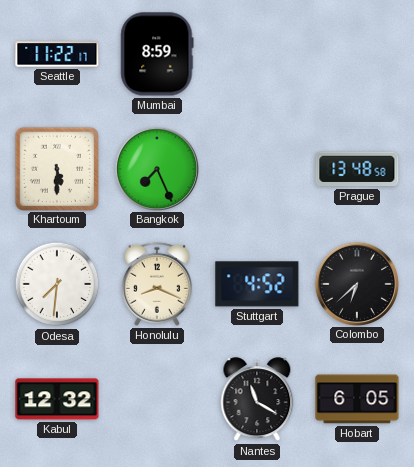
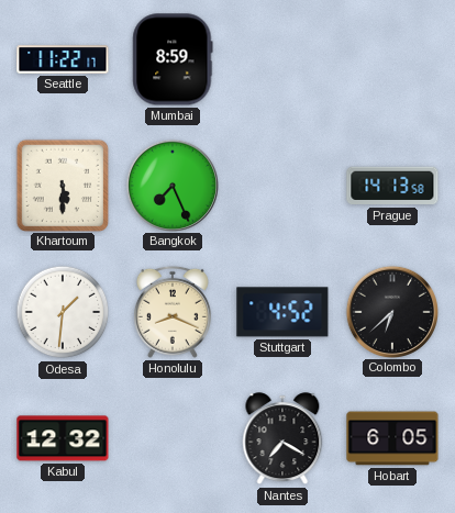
Prague: 13:48 -> 14:13
Odesa: 7:31 -> 1:31
Nantes: 11:20 -> 7:20
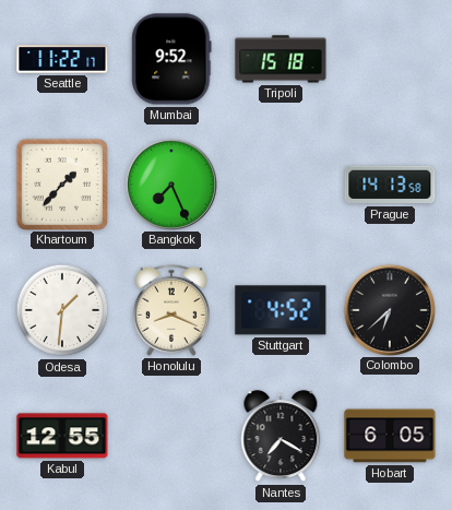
Mumbai: 8:59 -> 9:52
Tripoli: none -> 15:18
Khartoum: 5:30 -> 1:37
Kabul: 12:32 -> 12:55
